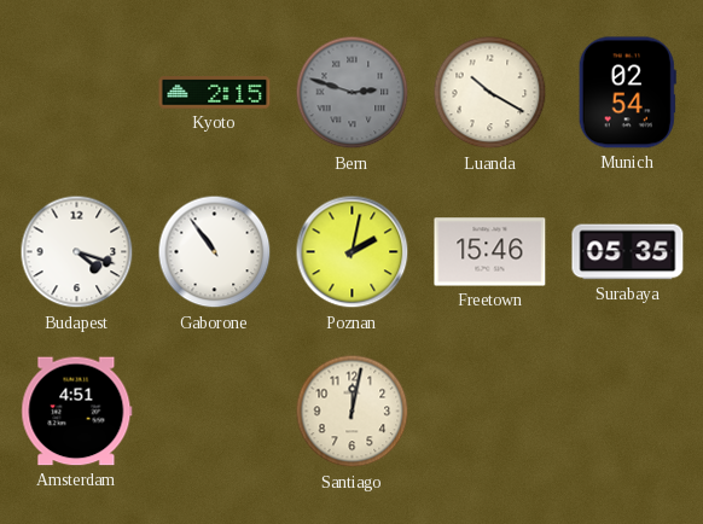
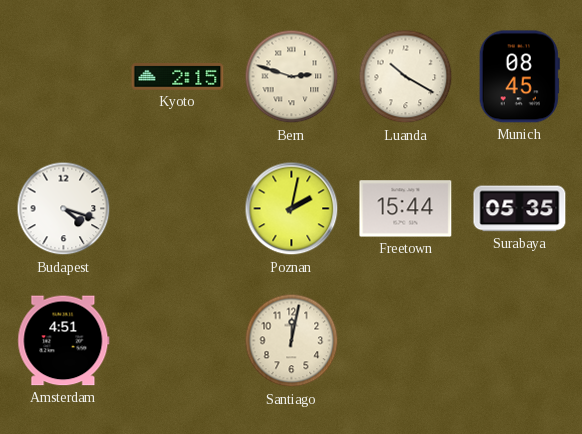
Bern dial: grey -> cream
Munich: 02:54 -> 08:45
Gaborone: 10:54 -> none
Freetown: 15:46 -> 15:44
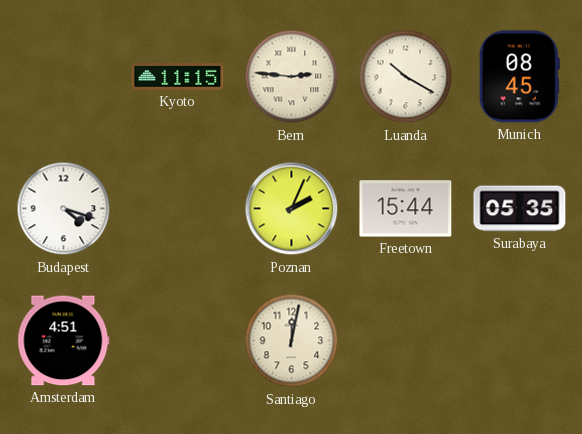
Kyoto: 2:15 -> 11:15
Bern: 2:48 -> 2:46
Poznan: 2:02 -> 2:04
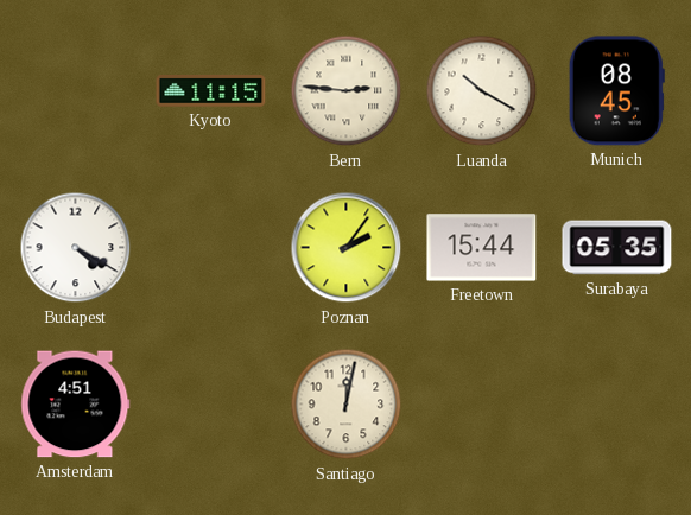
Budapest: 4:18 -> 4:20
Poznan: 2:04 -> 2:06
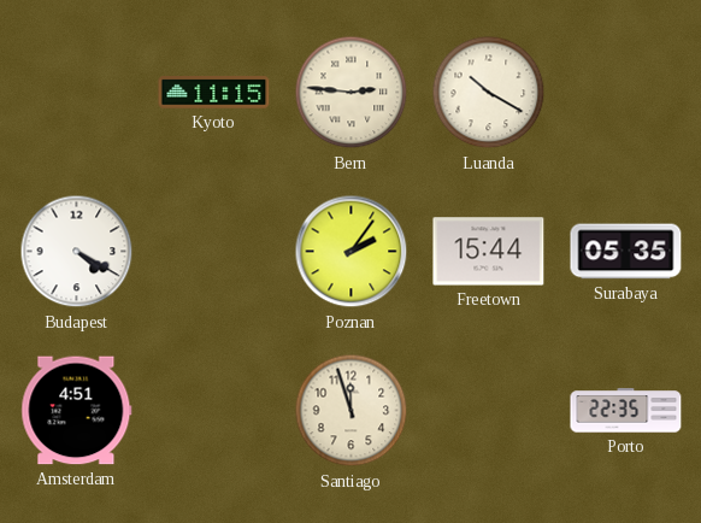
Munich: 08:45 -> none
Santiago: 12:02 -> 11:57
Porto: none -> 22:35
